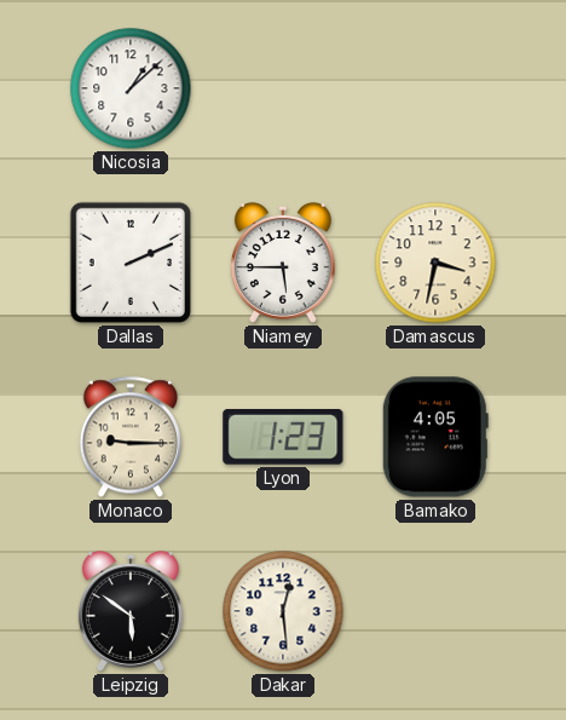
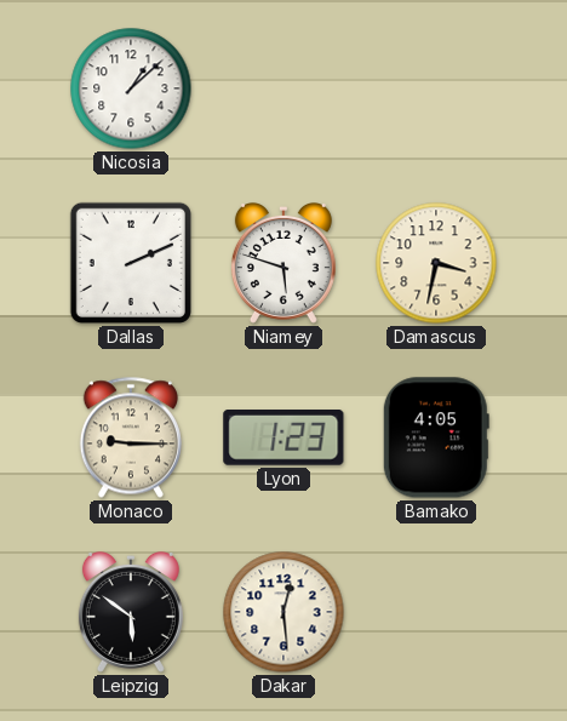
Niamey: 5:45 -> 5:48
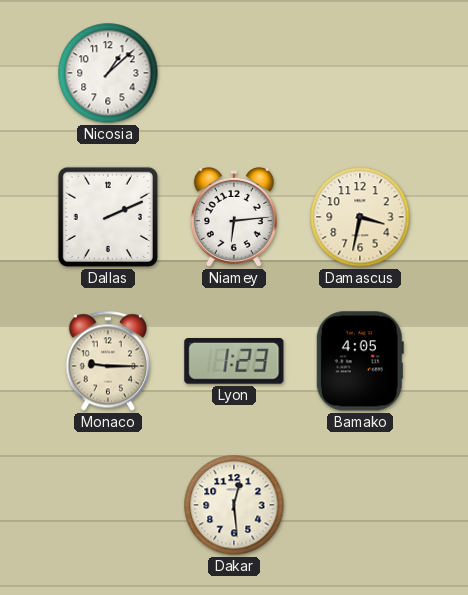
Niamey: 5:48 -> 6:14
Leipzig: 5:51 -> none
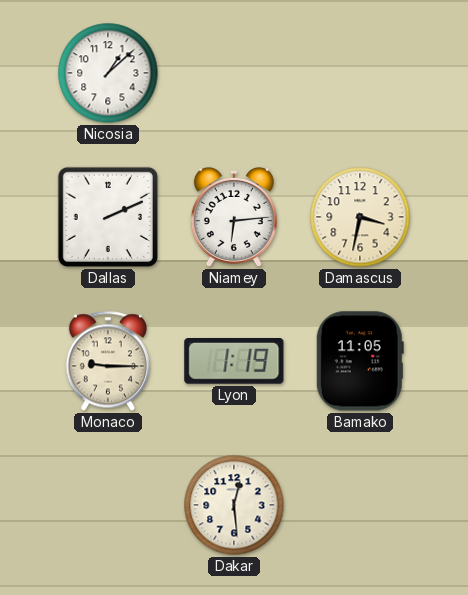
Lyon: 1:23 -> 1:19
Bamako: 4:05 -> 11:05
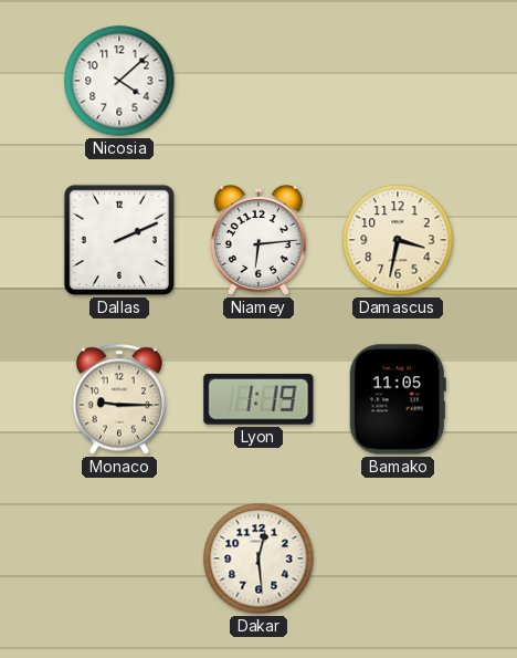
Nicosia: 1:08 -> 4:08
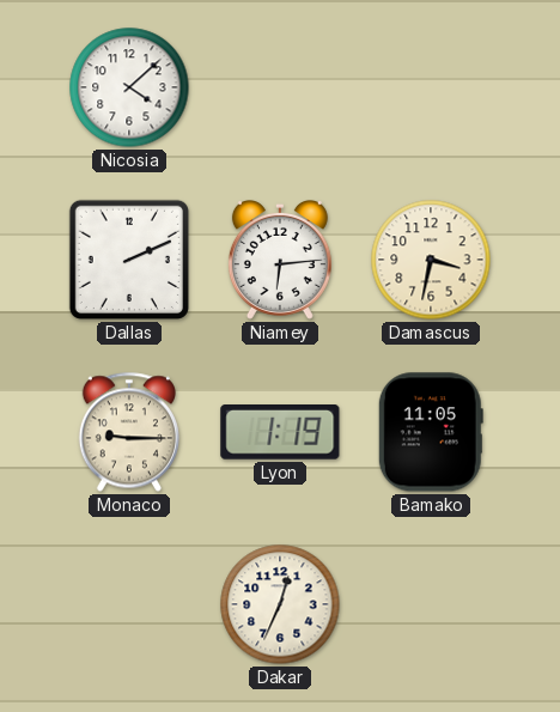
Dakar: 12:29 -> 12:34
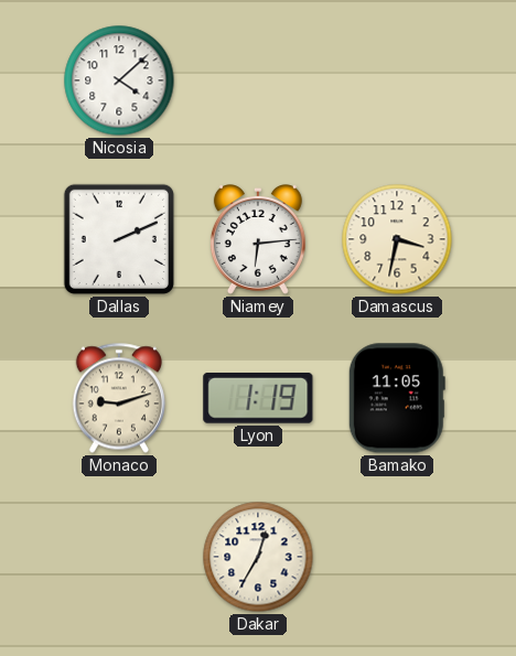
Monaco: 9:15 -> 9:12
Dakar: 12:34 -> 12:35
